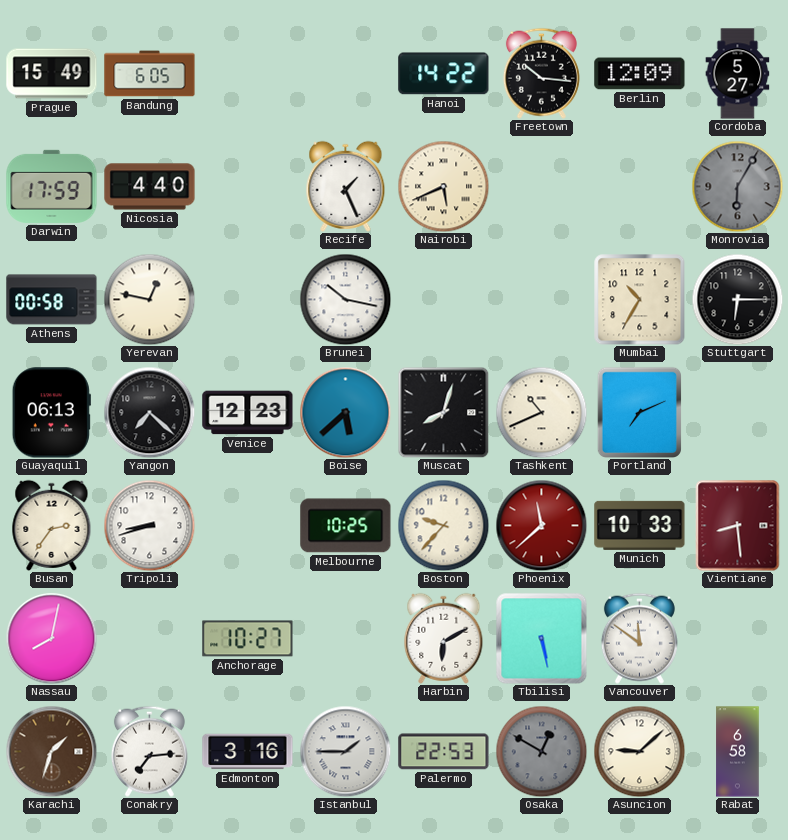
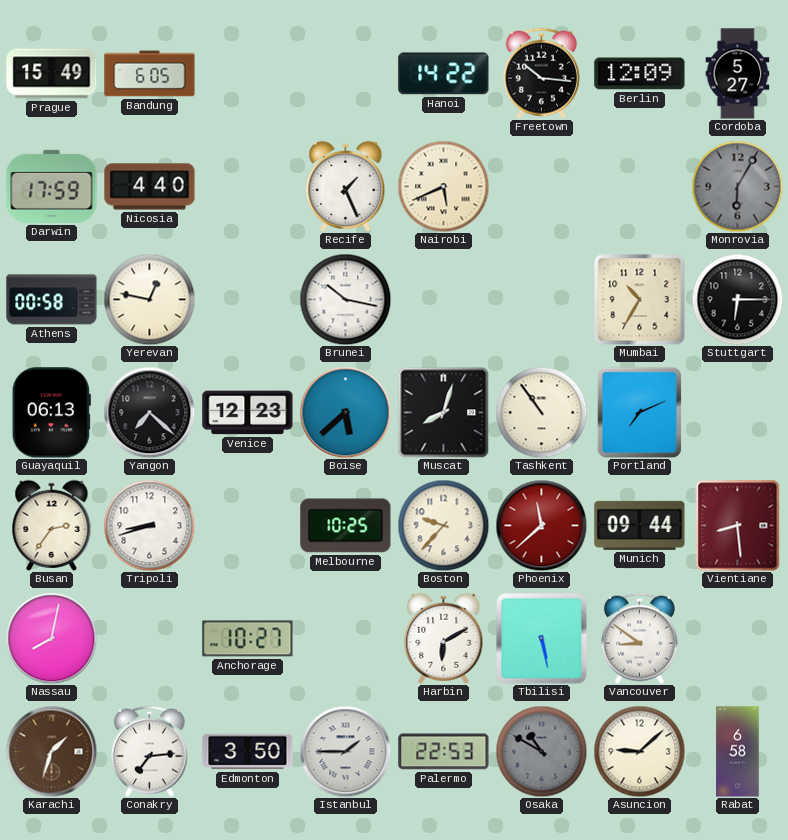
Tashkent: 10:41 -> 10:54
Munich: 10:33 -> 09:44
Vancouver: 11:51 -> 8:51
Edmonton: 3:16 -> 3:50
Osaka: 12:50 -> 10:50
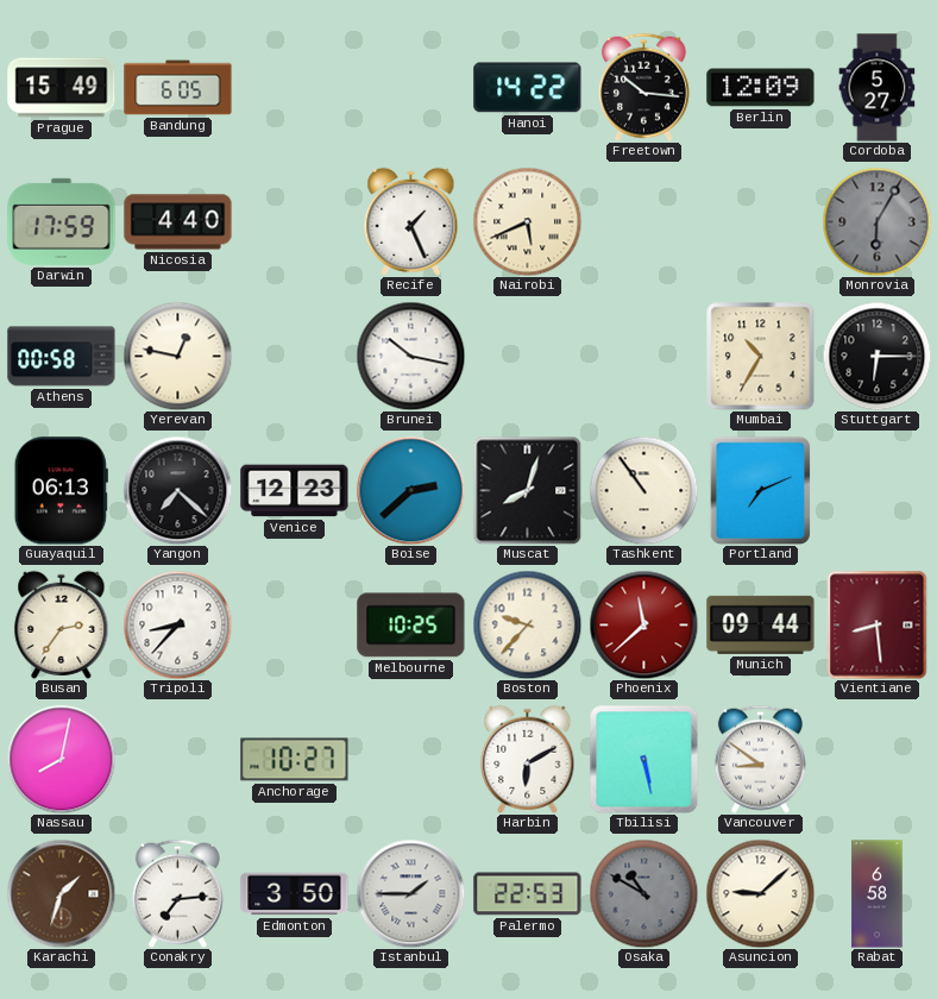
Boise: 5:38 -> 2:38
Tripoli: 8:42 -> 8:37
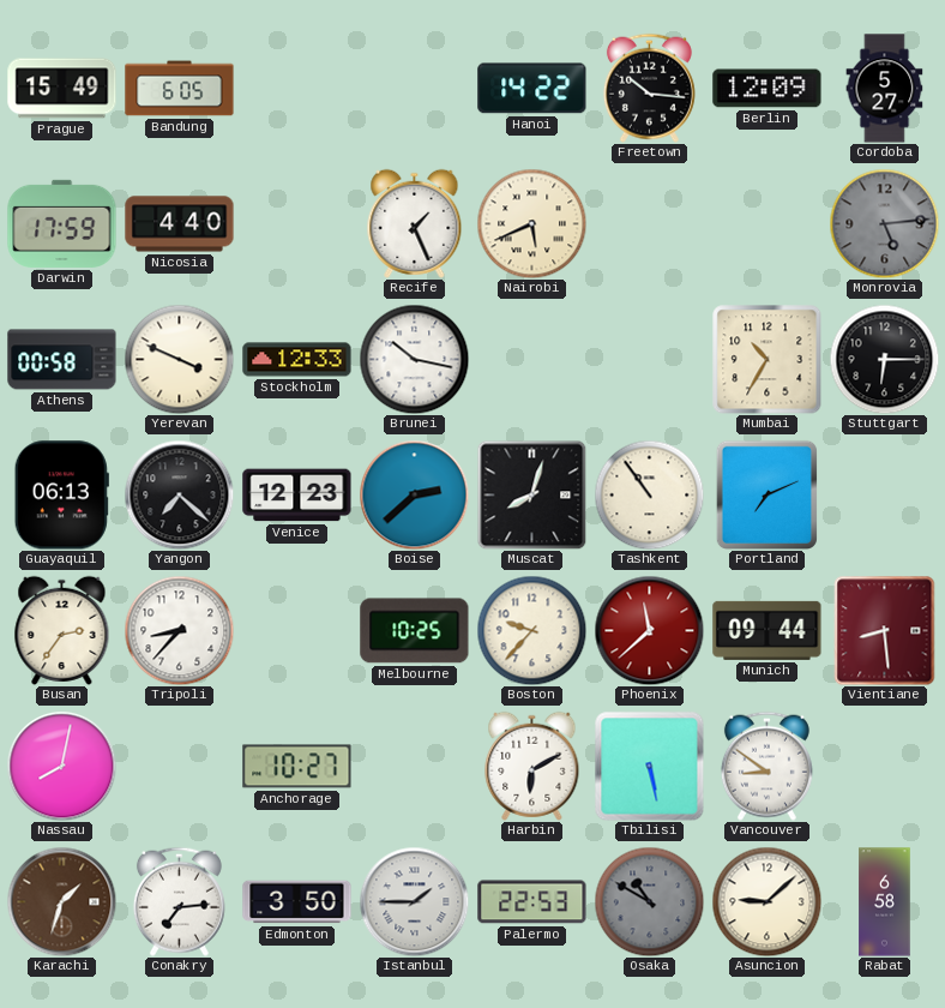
Monrovia: 6:05 -> 5:14
Yerevan: 12:47 -> 3:49
Stockholm: none -> 12:33
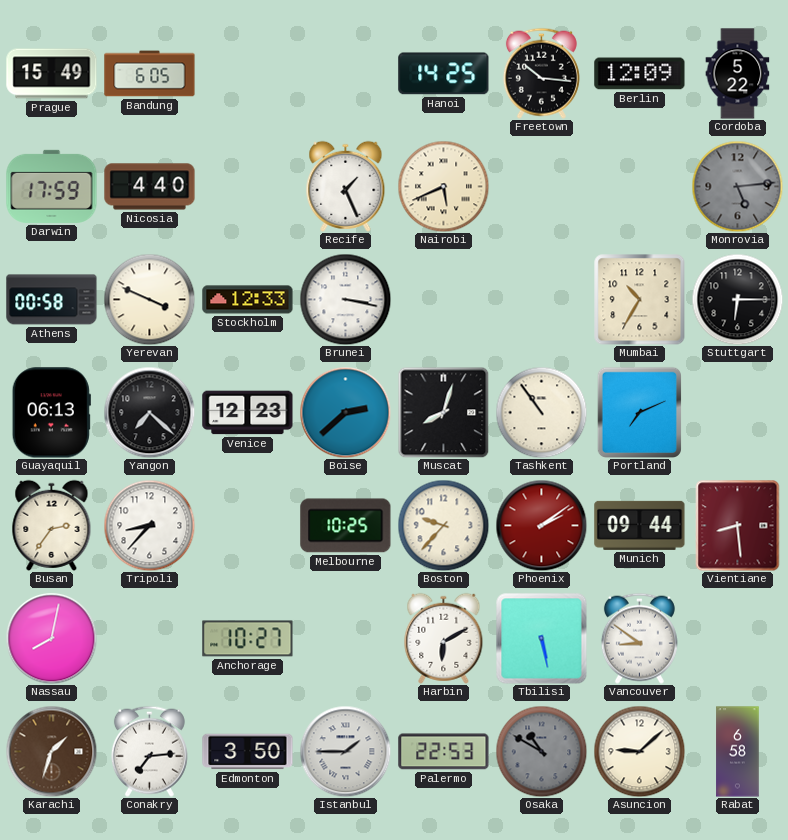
Hanoi: 14:22 -> 14:25
Cordoba: 5:27 -> 5:22
Brunei: 10:17 -> 3:17
Phoenix: 11:38 -> 2:09
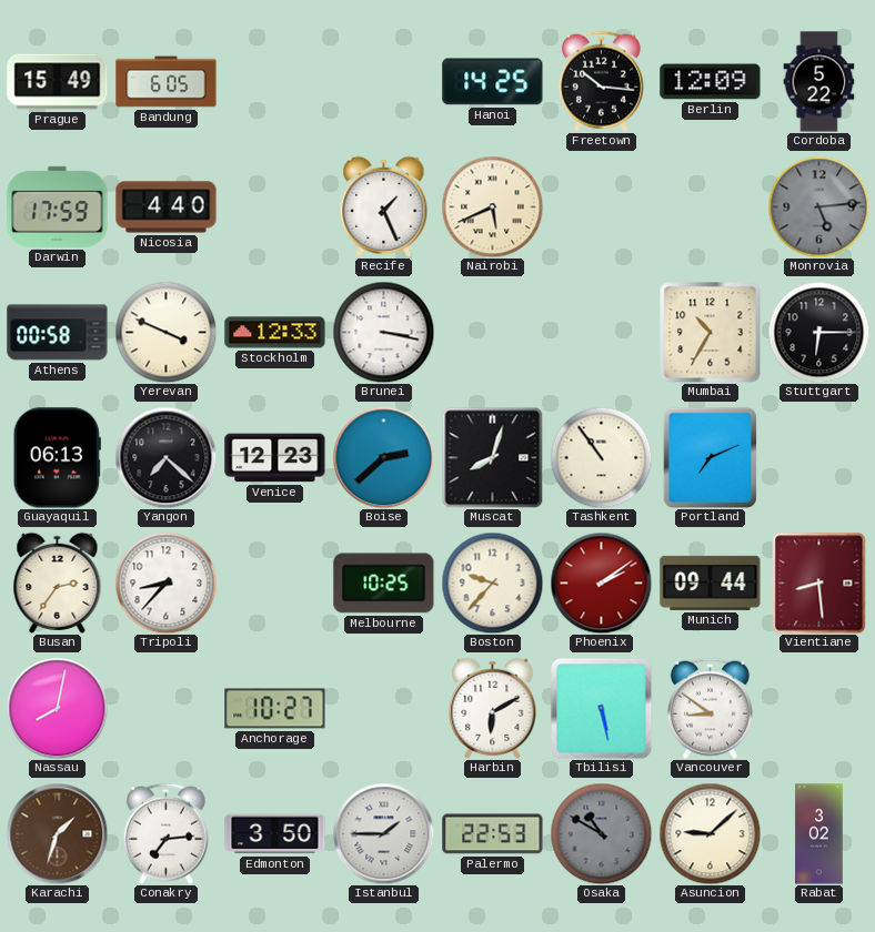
Rabat: 6:58 -> 3:02
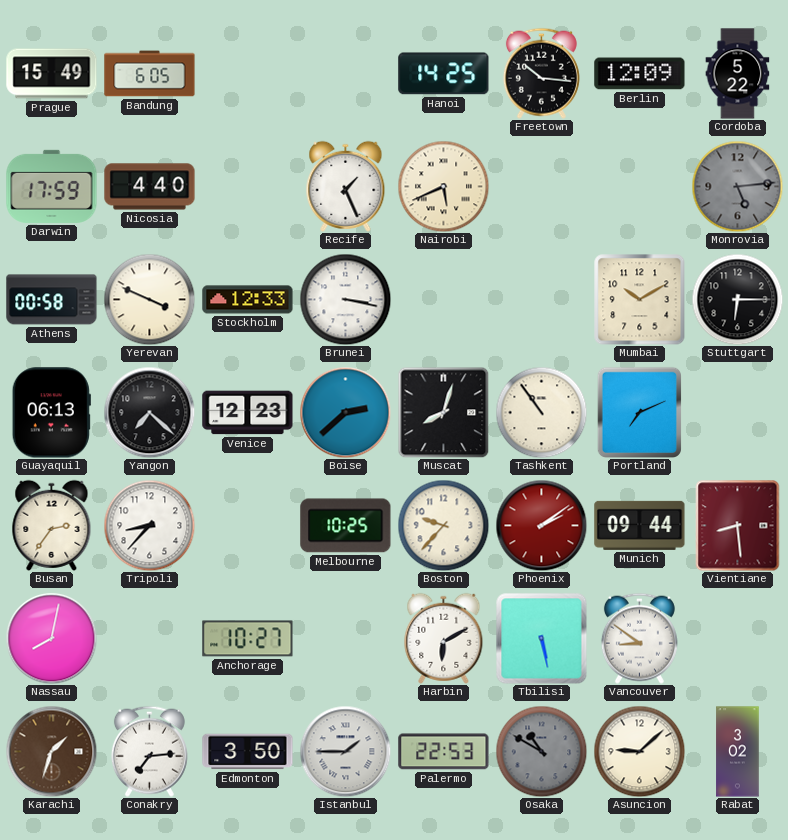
Mumbai: 10:35 -> 10:10
